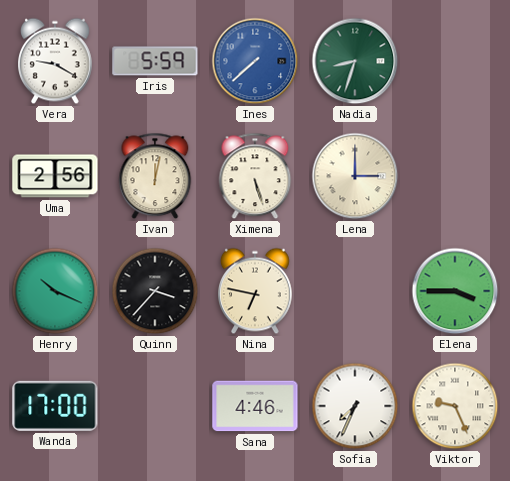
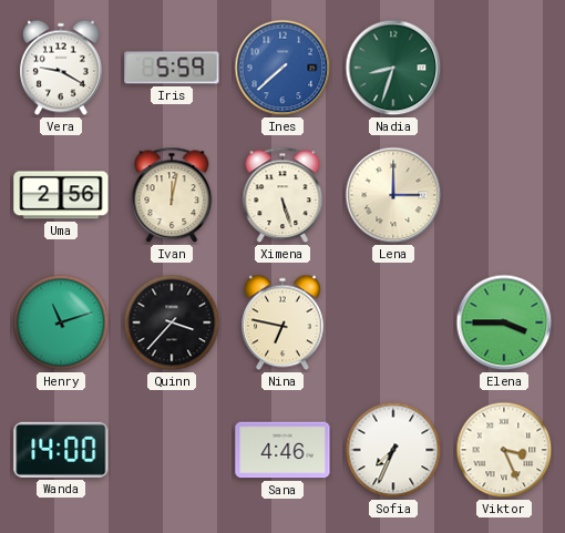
Henry: 10:19 -> 11:12
Wanda: 17:00 -> 14:00
Viktor: 9:26 -> 3:26
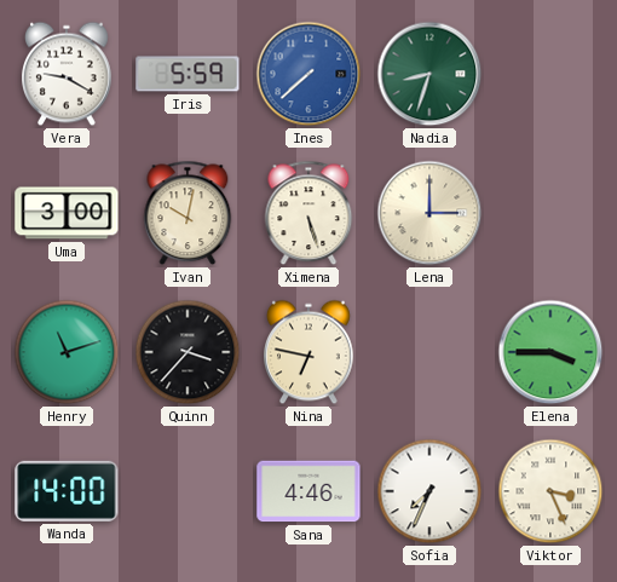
Uma: 2:56 -> 3:00
Ivan: 12:02 -> 10:02
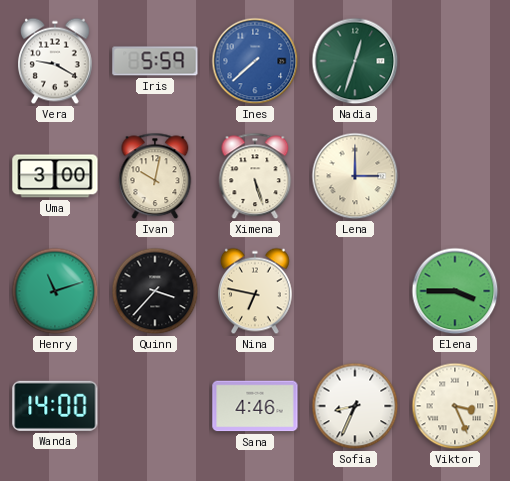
Nadia: 8:33 -> 12:33
Sofia: 7:34 -> 8:34
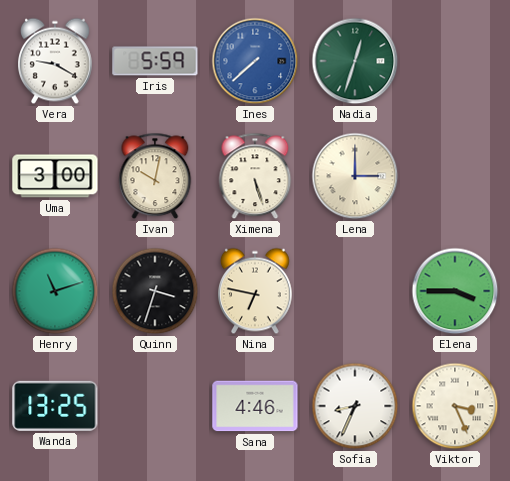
Quinn: 3:37 -> 3:33
Wanda: 14:00 -> 13:25
